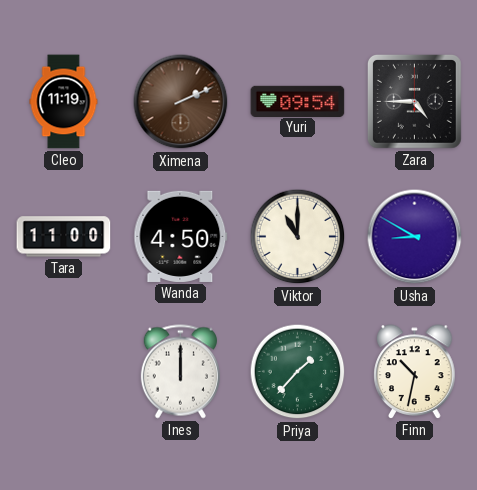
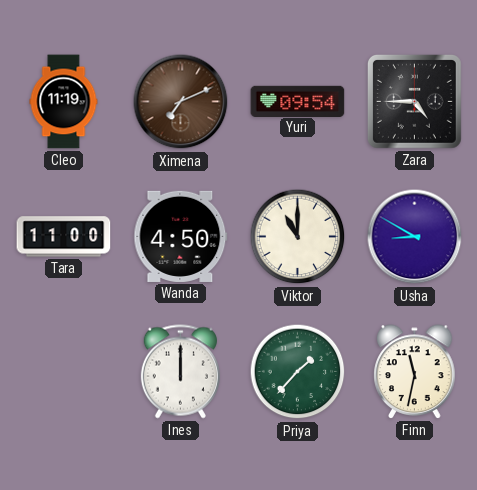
Ximena: 2:11 -> 7:11
Finn: 10:32 -> 11:32
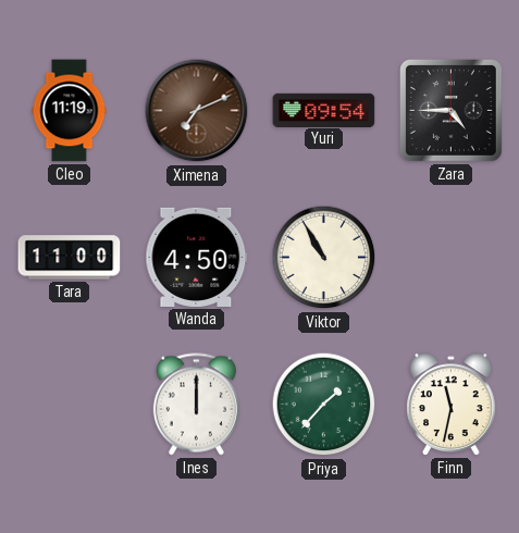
Viktor: 11:00 -> 10:55
Usha: 8:50 -> none
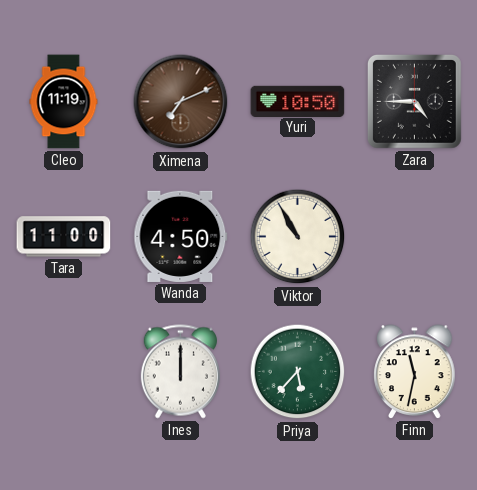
Yuri: 09:54 -> 10:50
Priya: 1:37 -> 5:37
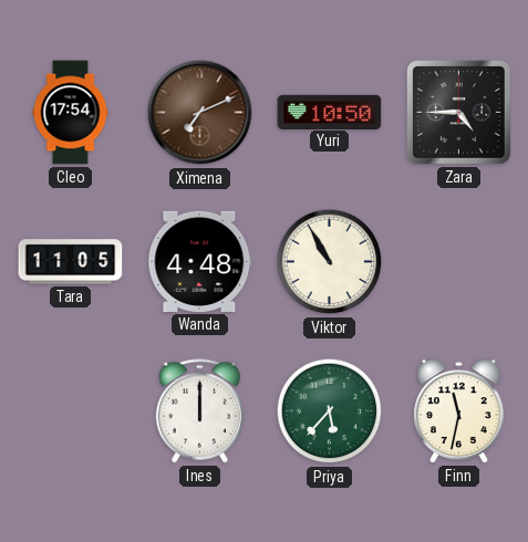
Cleo: 11:19 -> 17:54
Tara: 11:00 -> 11:05
Wanda: 4:50 -> 4:48
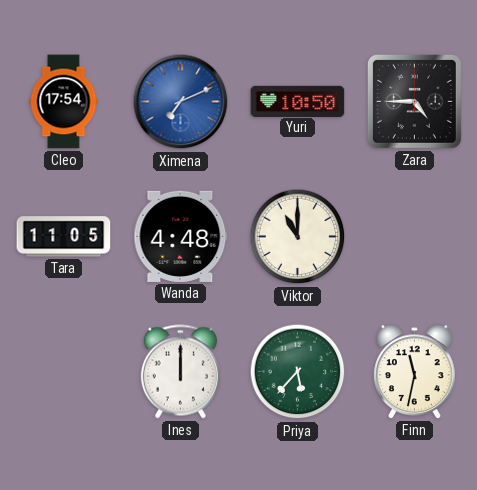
Ximena dial: brown -> blue
Viktor: 10:55 -> 11:00
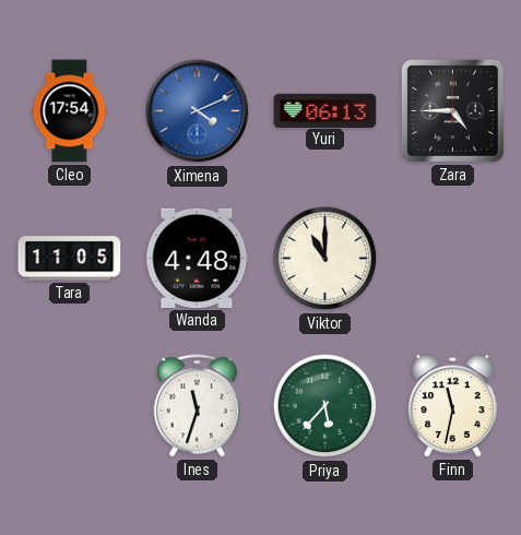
Ximena: 7:11 -> 4:11
Yuri: 10:50 -> 06:13
Ines: 12:00 -> 11:33
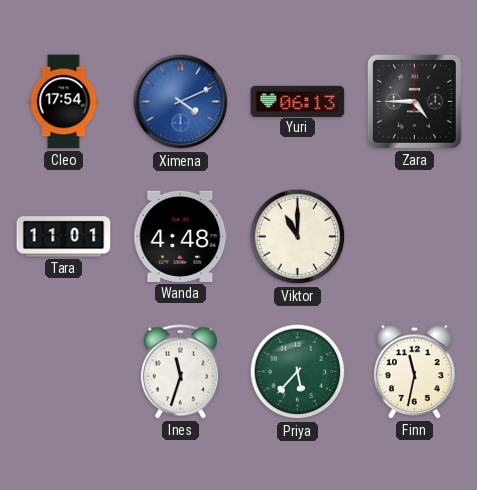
Tara: 11:05 -> 11:01
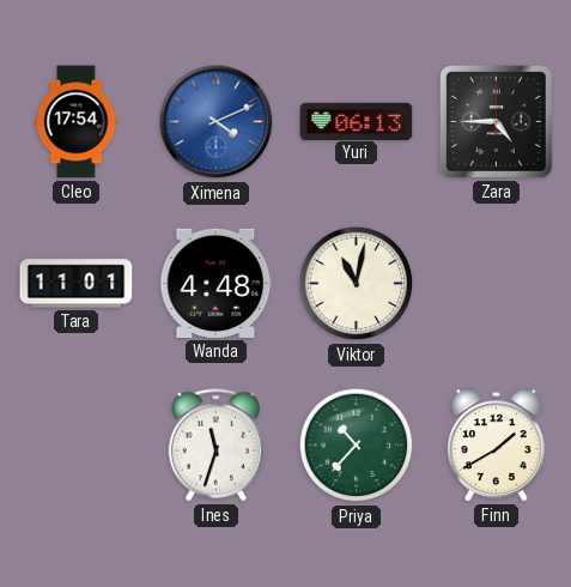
Viktor: 11:00 -> 11:02
Priya: 5:37 -> 10:37
Finn: 11:32 -> 1:40
